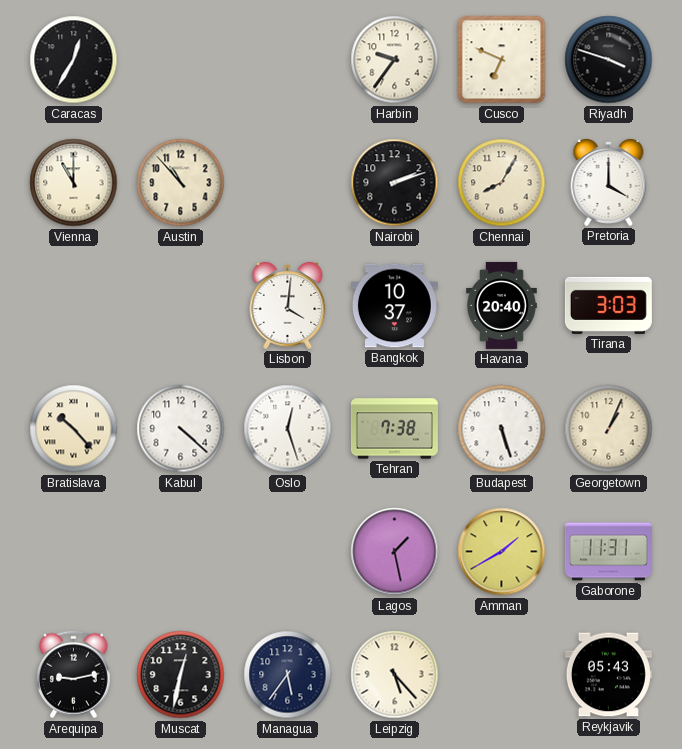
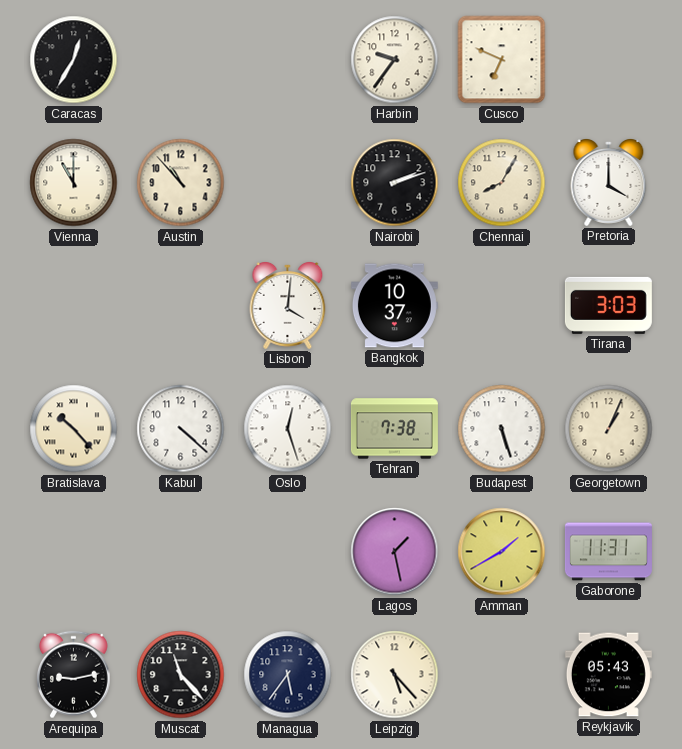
Riyadh: 3:48 -> none
Havana: 20:40 -> none
Muscat: 12:32 -> 11:23
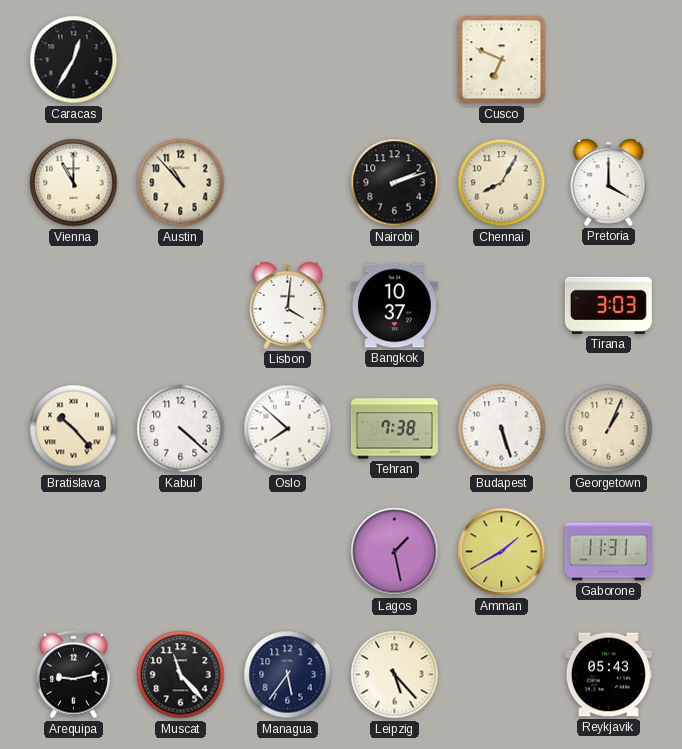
Harbin: 9:36 -> none
Oslo: 12:27 -> 7:52
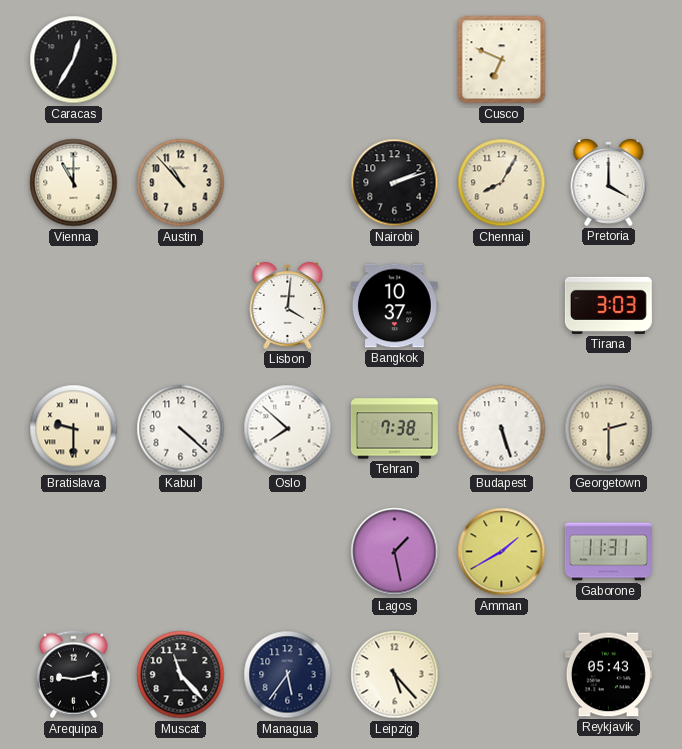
Bratislava: 10:23 -> 9:30
Georgetown: 1:04 -> 2:30
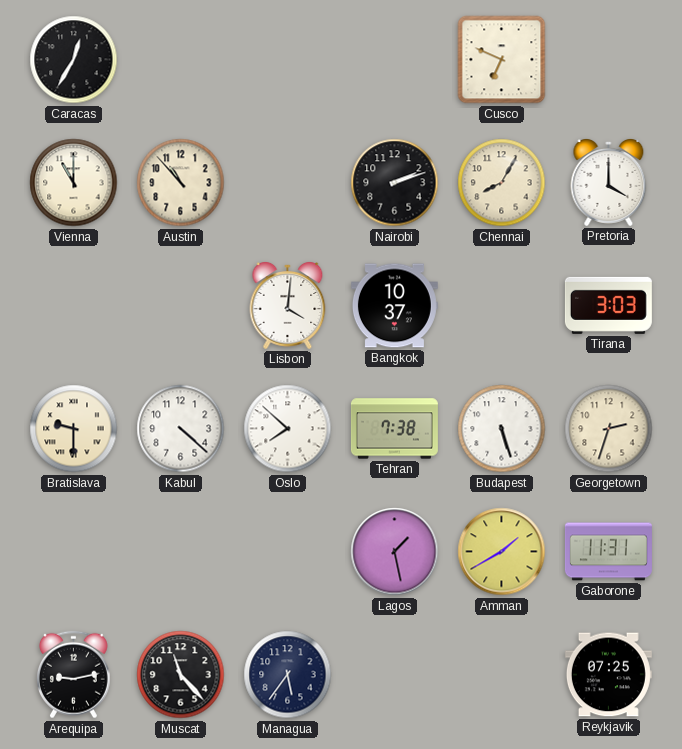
Georgetown: 2:30 -> 2:33
Leipzig: 5:23 -> none
Reykjavik: 05:43 -> 07:25
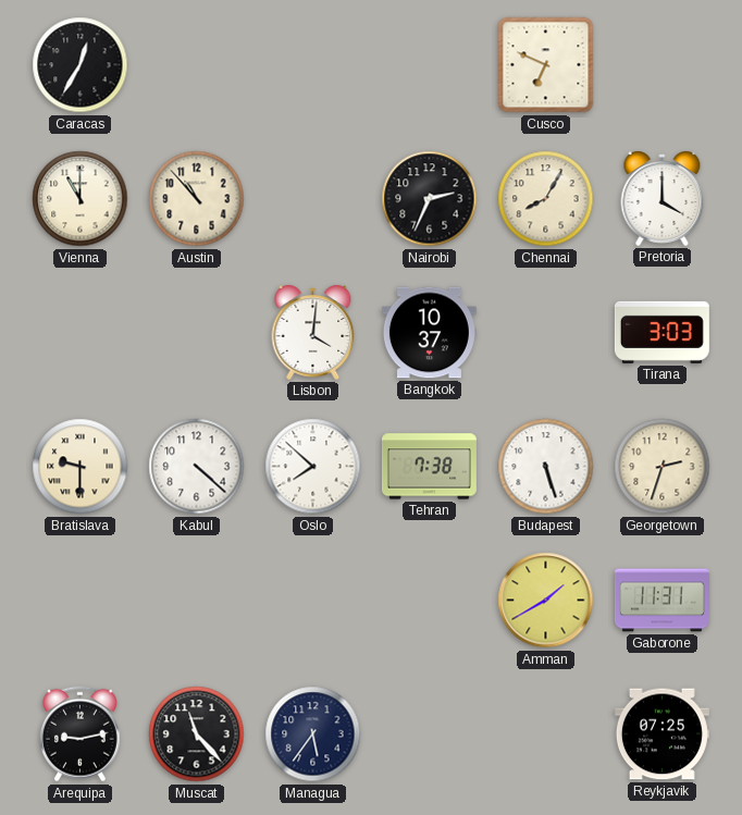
Nairobi: 2:12 -> 2:34
Lagos: 1:28 -> none
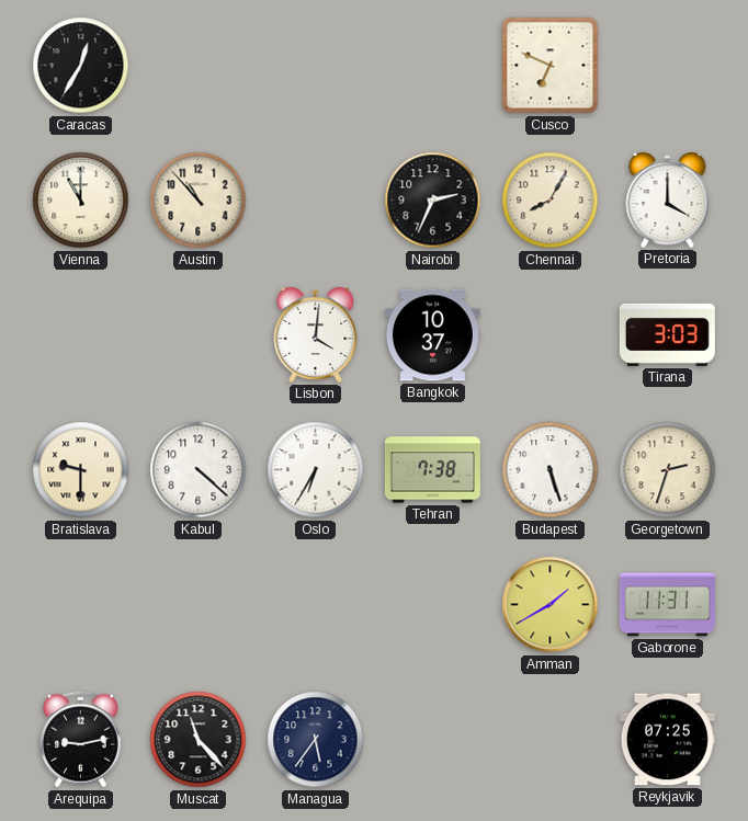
Oslo: 7:52 -> 6:35
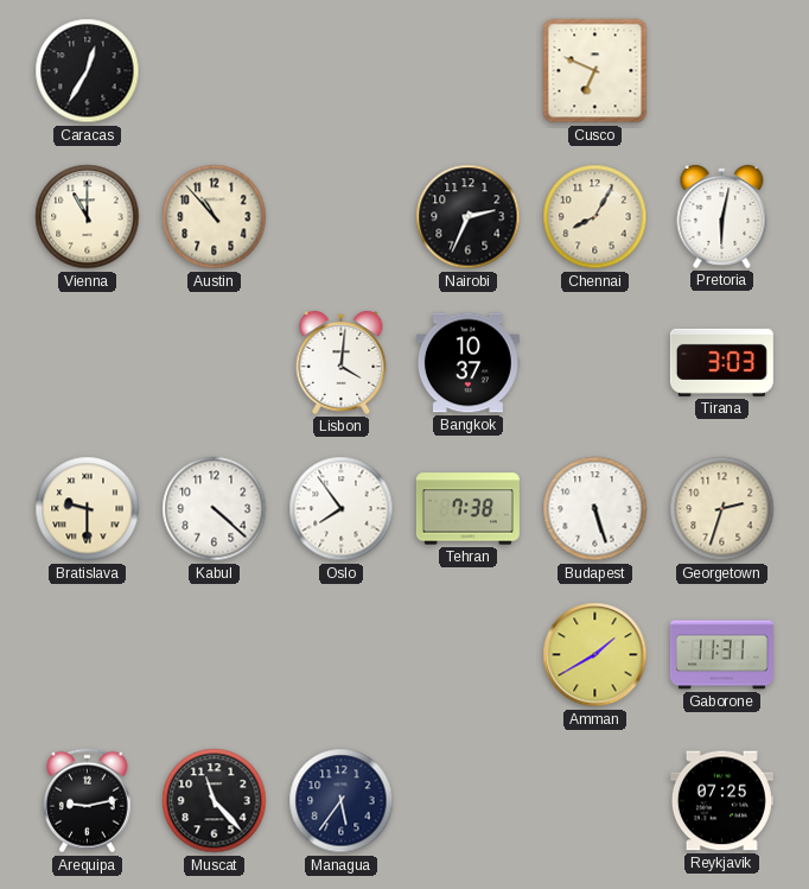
Pretoria: 4:00 -> 6:02
Oslo: 6:35 -> 7:54
